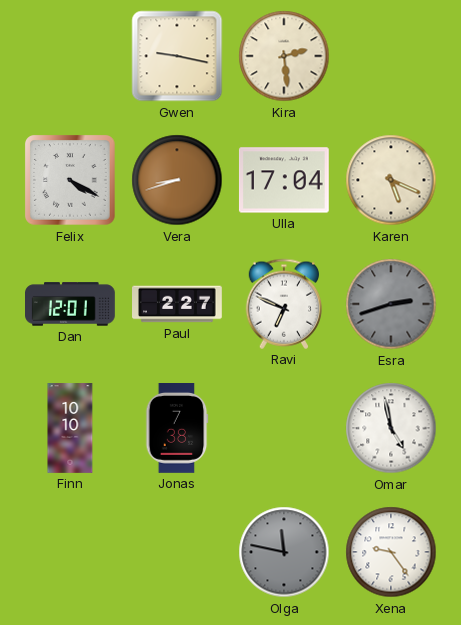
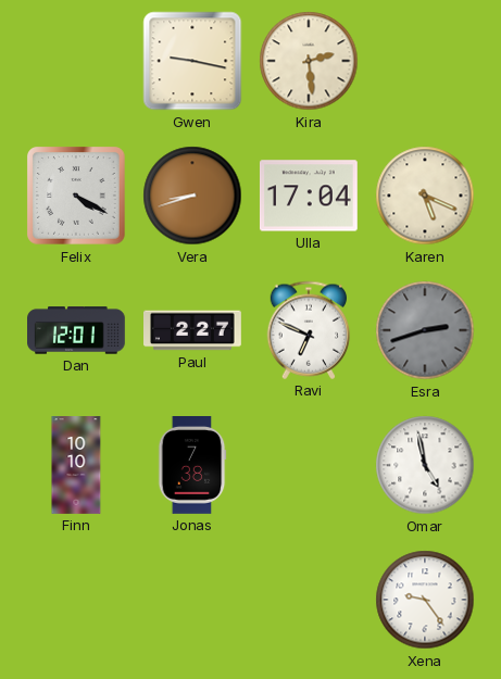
Olga: 11:47 -> none
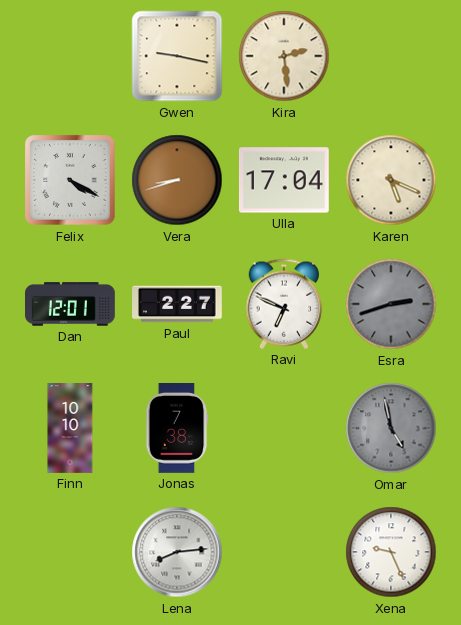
Omar dial: white -> grey
Lena: none -> 8:14
Xena: 9:24 -> 9:26
